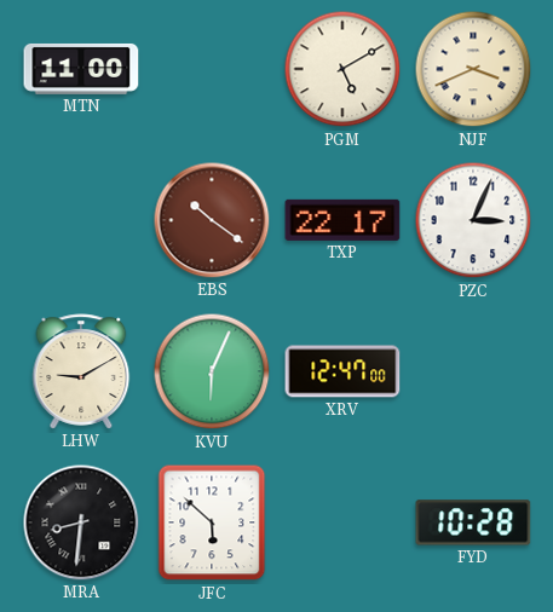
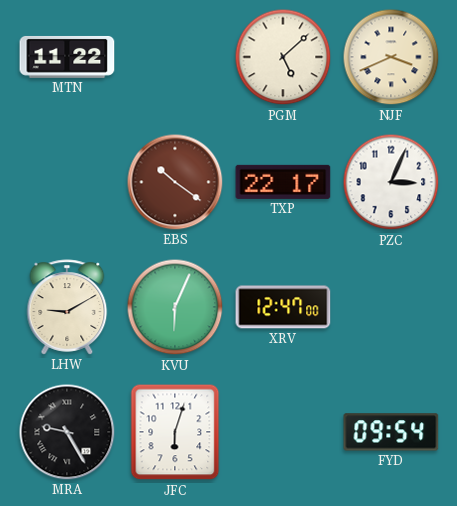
MTN: 11:00 -> 11:22
PGM: 5:10 -> 5:08
MRA: 8:31 -> 9:25
JFC: 5:52 -> 6:03
FYD: 10:28 -> 09:54
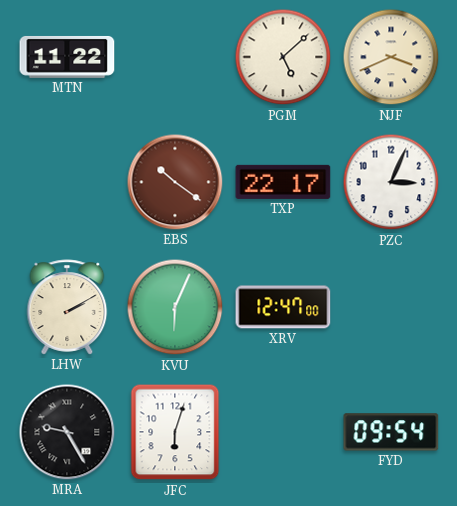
LHW: 9:10 -> 2:10
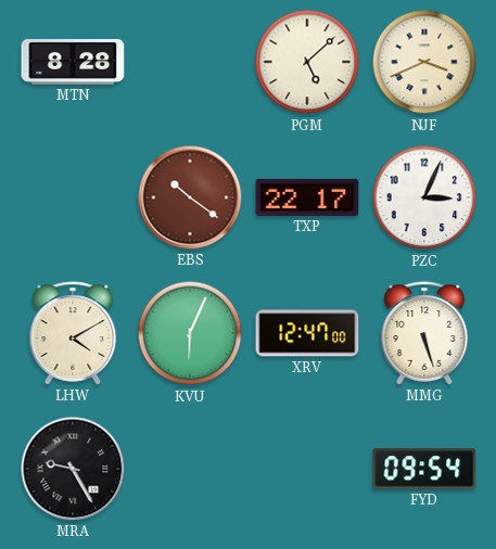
MTN: 11:22 -> 8:28
LHW: 2:10 -> 4:10
MMG: none -> 5:27
JFC: 6:03 -> none
